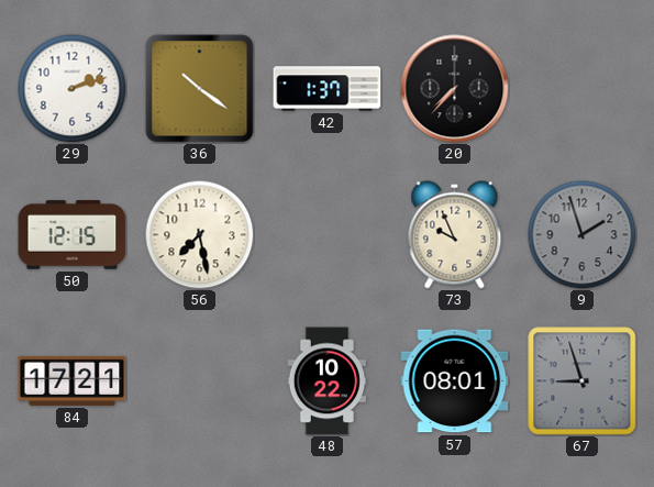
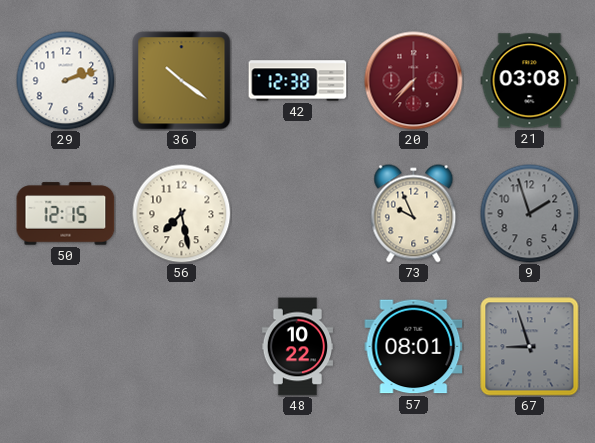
42: 1:37 -> 12:38
20 dial: black -> burgundy
21: none -> 03:08
84: 17:21 -> none
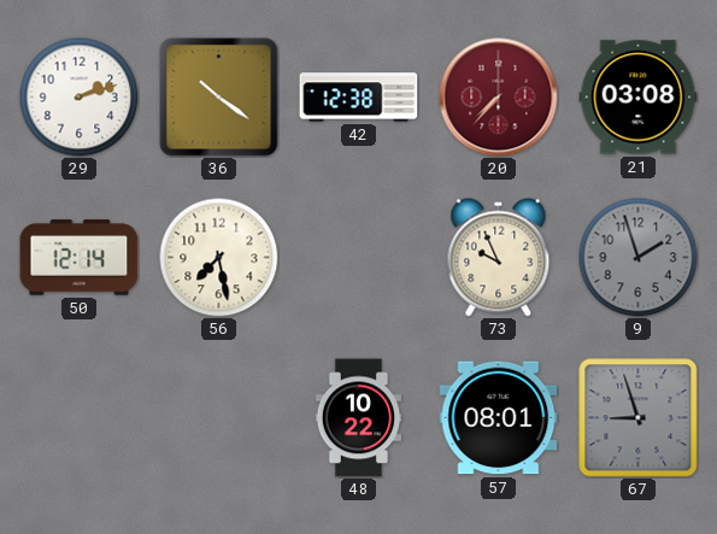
50: 12:15 -> 12:14
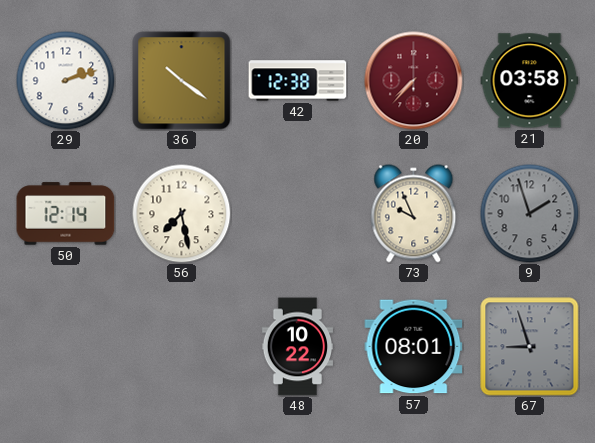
21: 03:08 -> 03:58
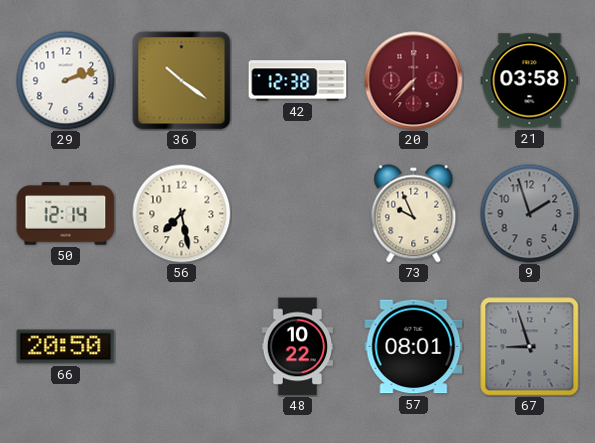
66: none -> 20:50
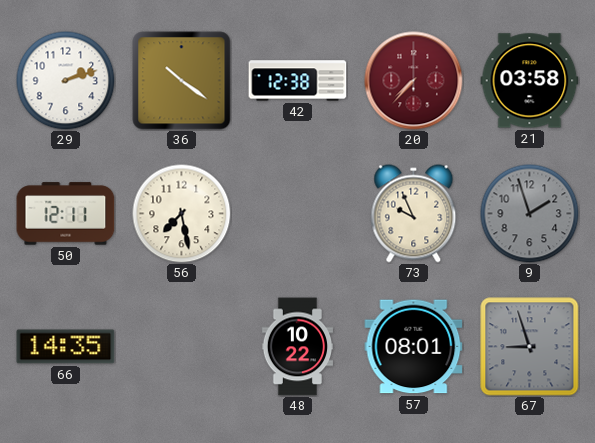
50: 12:14 -> 12:11
66: 20:50 -> 14:35
